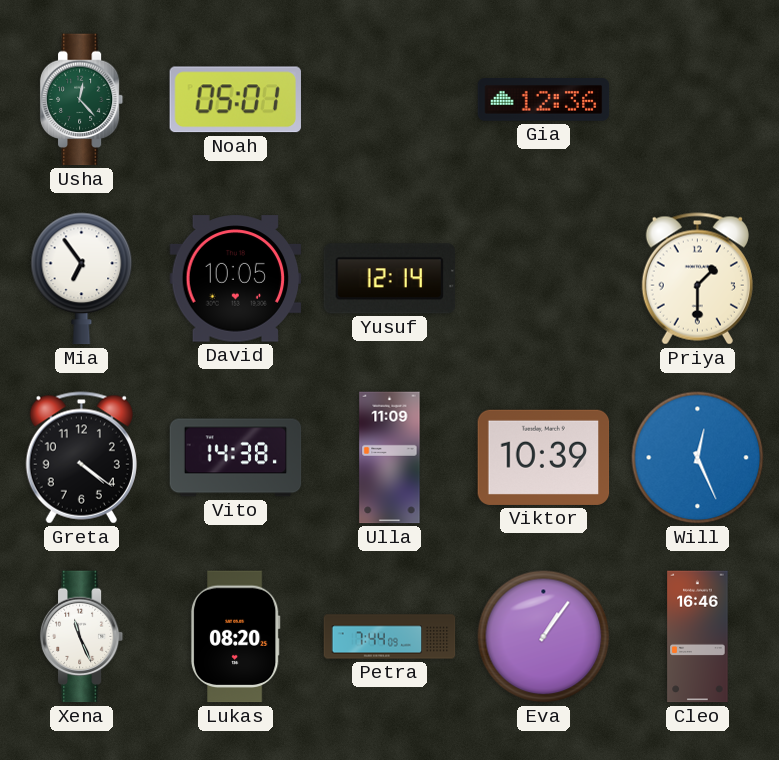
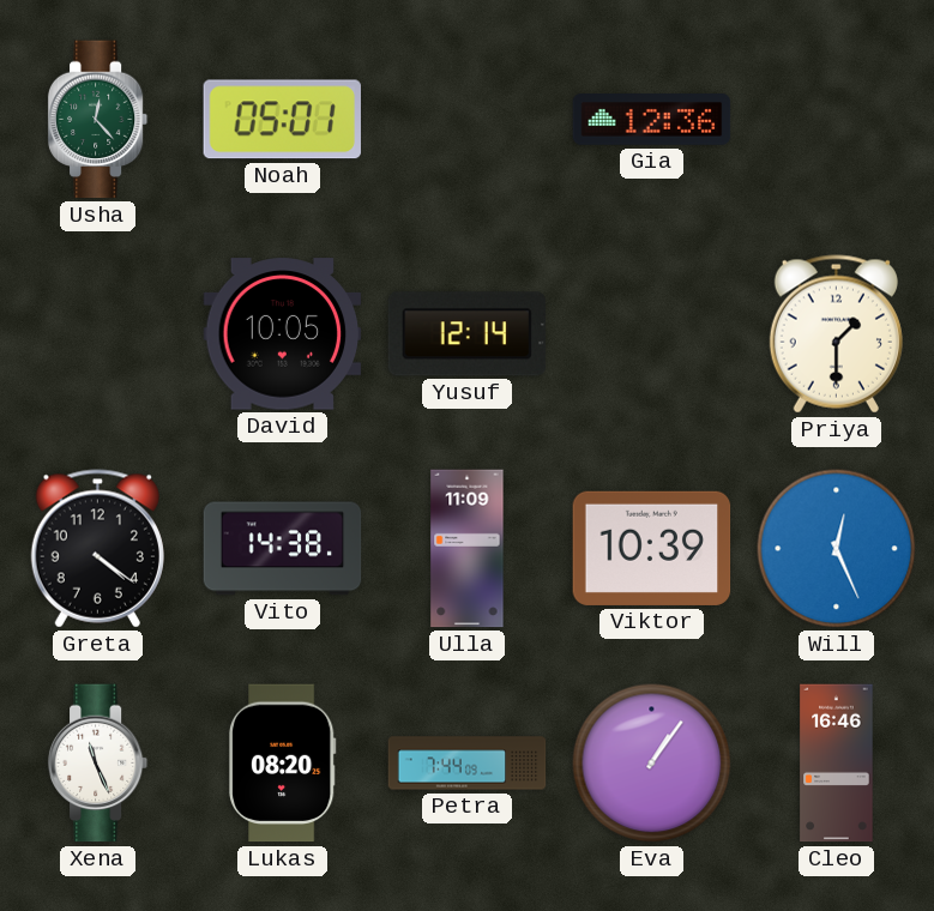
Mia: 6:54 -> none
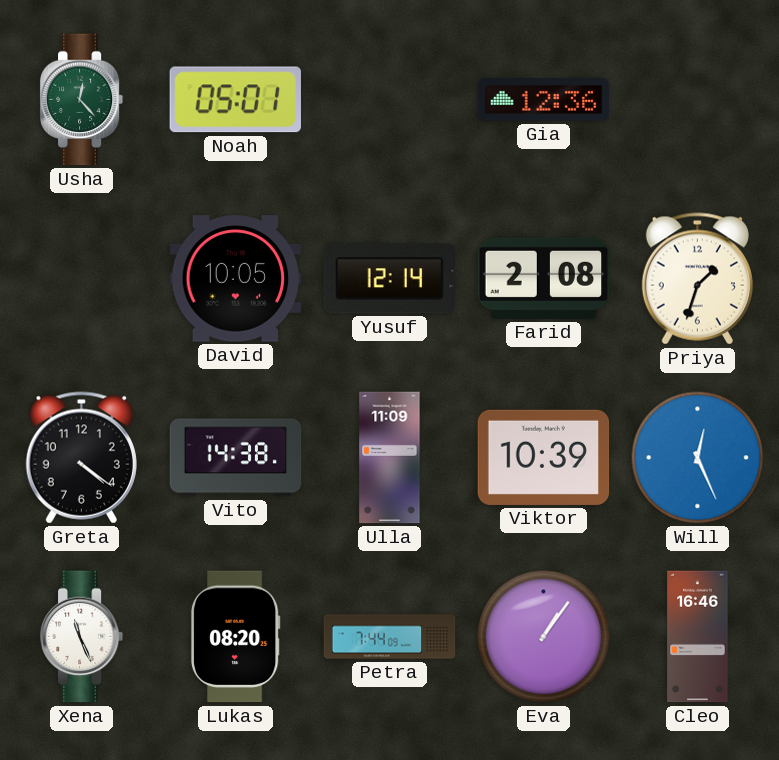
Farid: none -> 2:08
Priya: 1:30 -> 1:33
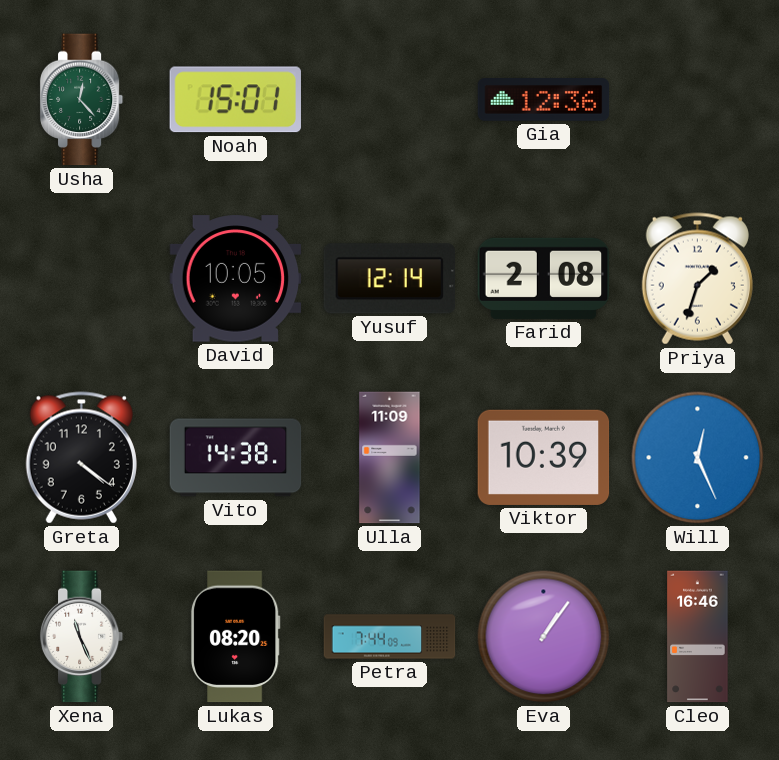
Noah: 05:01 -> 15:01
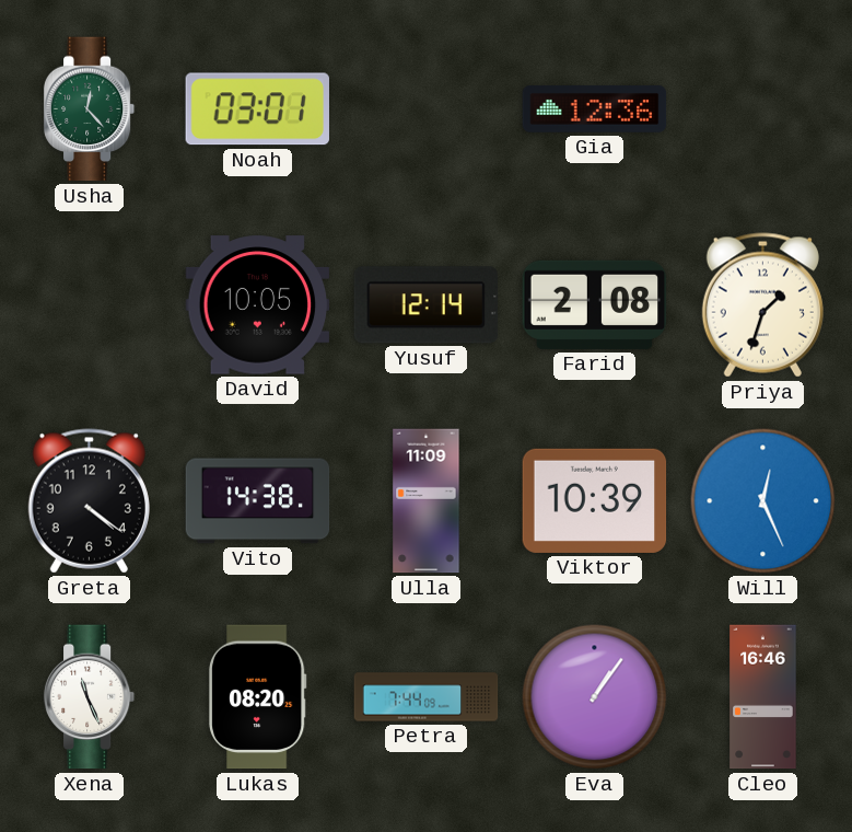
Noah: 15:01 -> 03:01
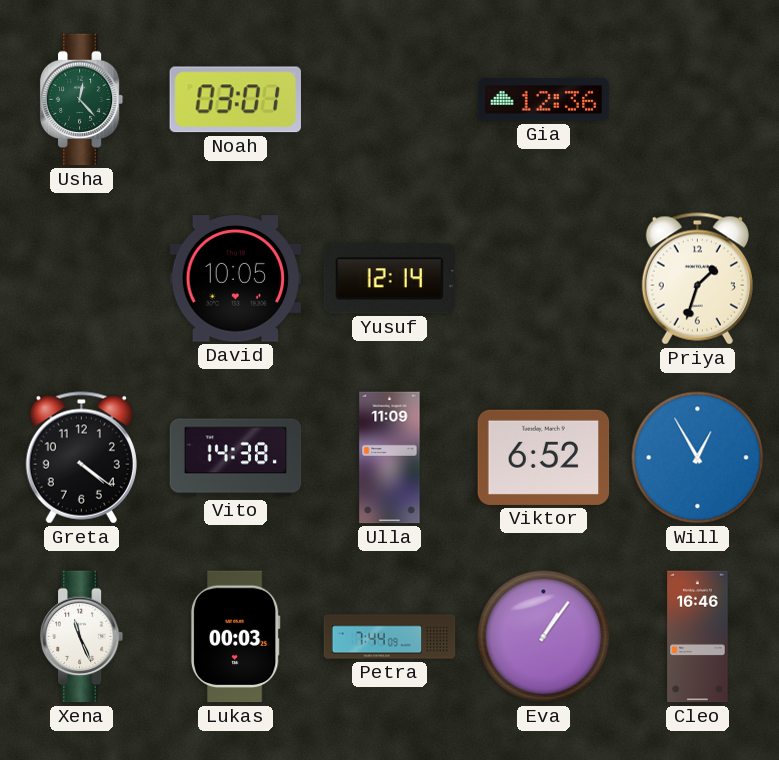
Farid: 2:08 -> none
Viktor: 10:39 -> 6:52
Will: 12:26 -> 12:55
Lukas: 08:20 -> 00:03
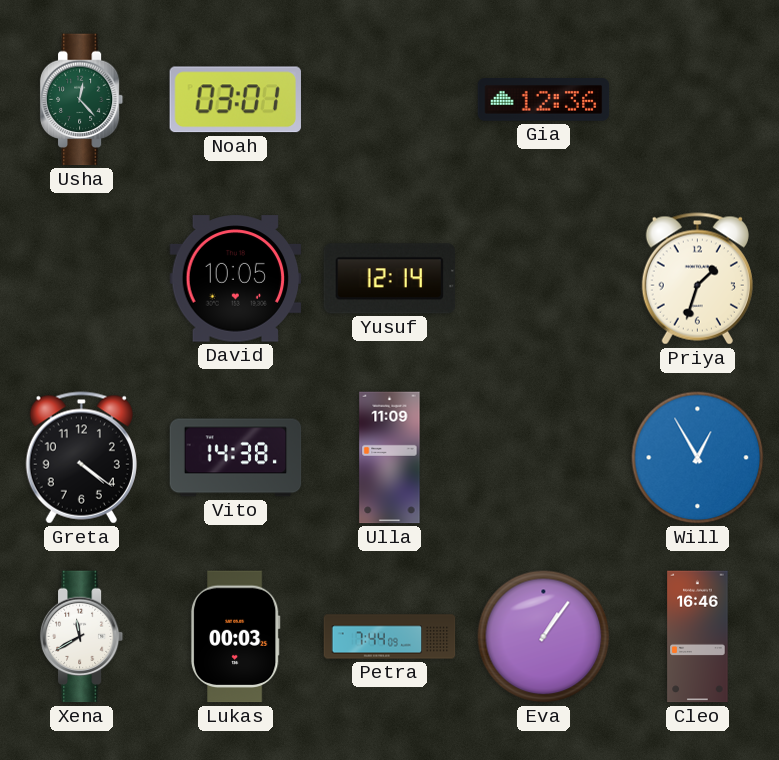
Viktor: 6:52 -> none
Xena: 11:26 -> 11:40
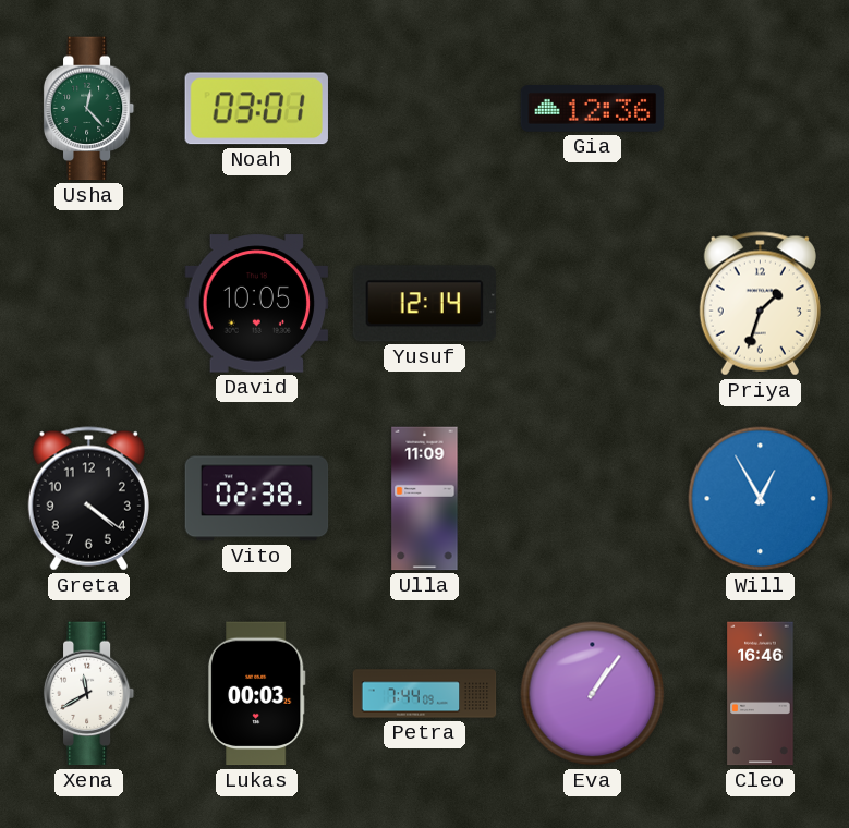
Vito: 14:38 -> 02:38
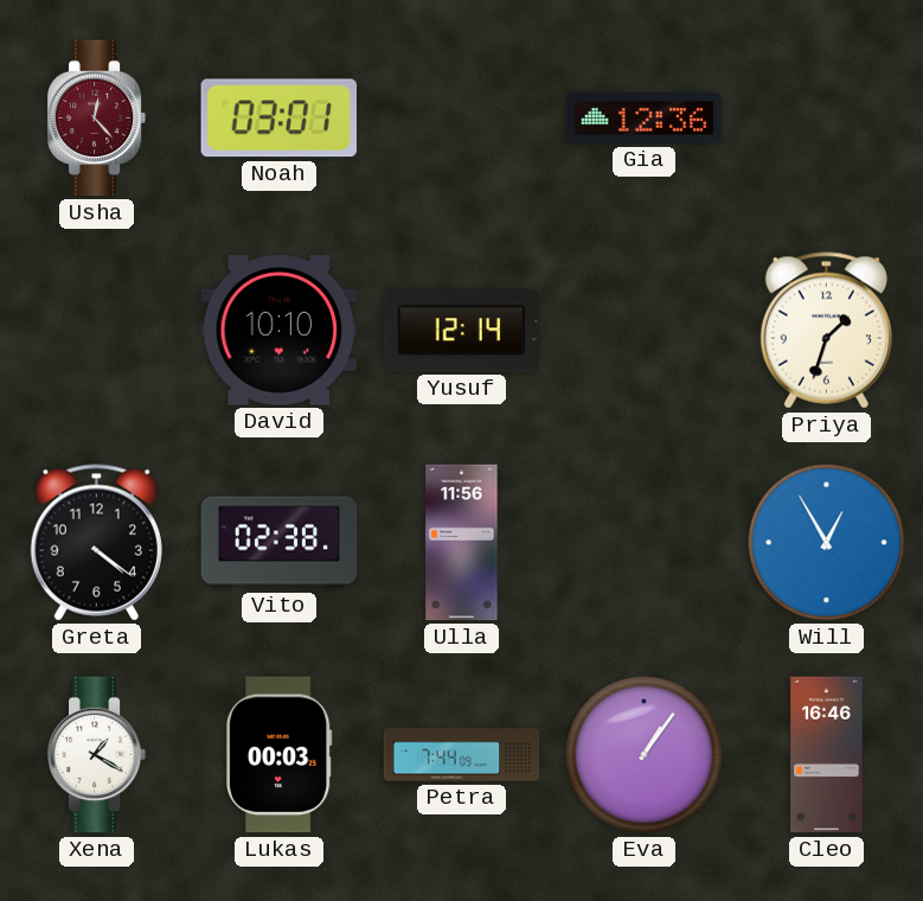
Usha dial: green -> burgundy
David: 10:05 -> 10:10
Ulla: 11:09 -> 11:56
Xena: 11:40 -> 1:20
